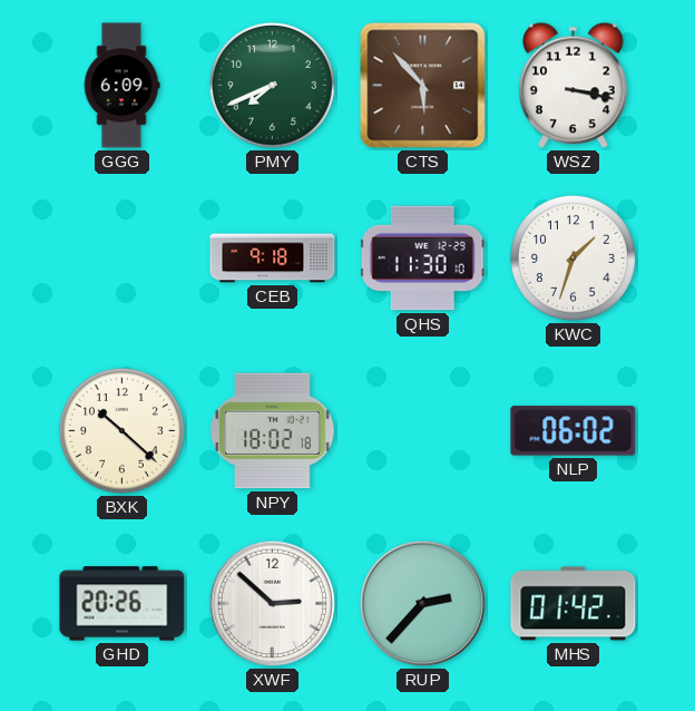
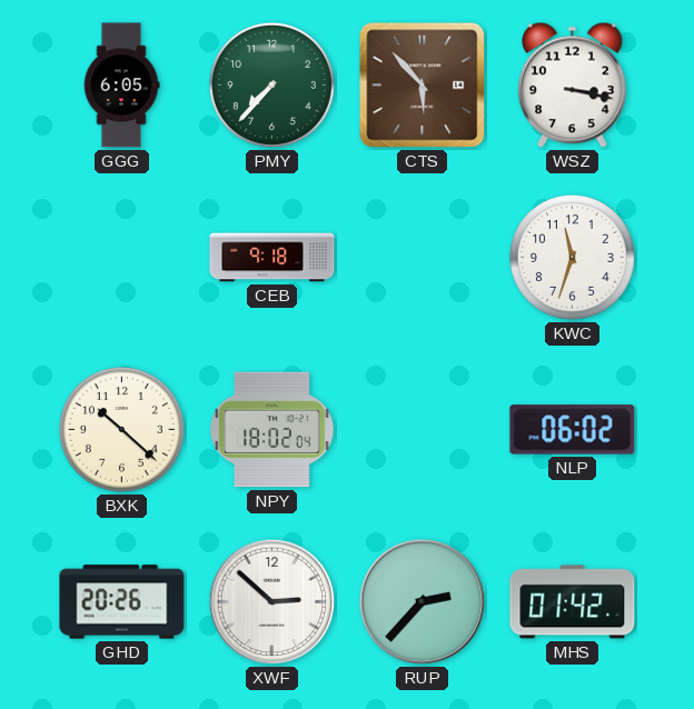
GGG: 6:09 -> 6:05
PMY: 7:41 -> 7:37
QHS: 11:30 -> none
KWC: 1:33 -> 11:33
NPY: 18:02:18 -> 18:02:04
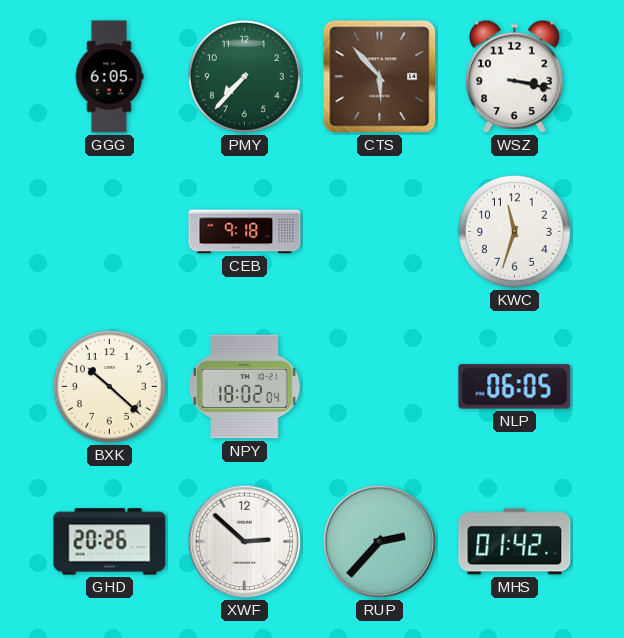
NLP: 06:02 -> 06:05
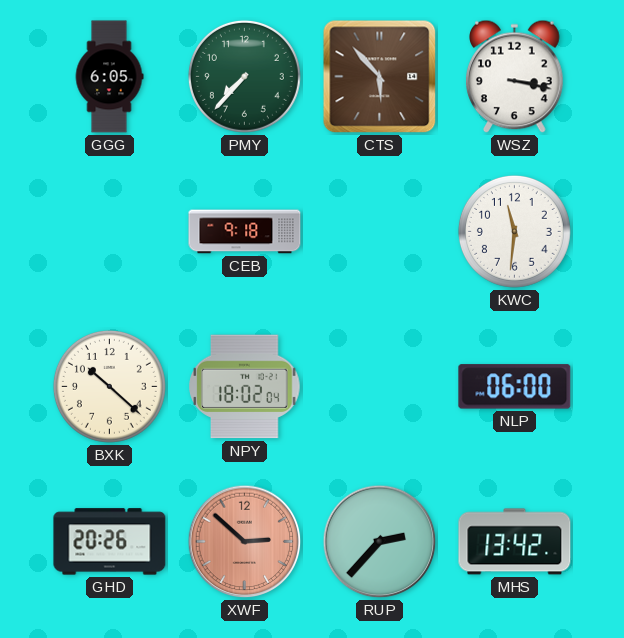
KWC: 11:33 -> 11:31
NLP: 06:05 -> 06:00
XWF dial: white -> salmon
MHS: 01:42 -> 13:42
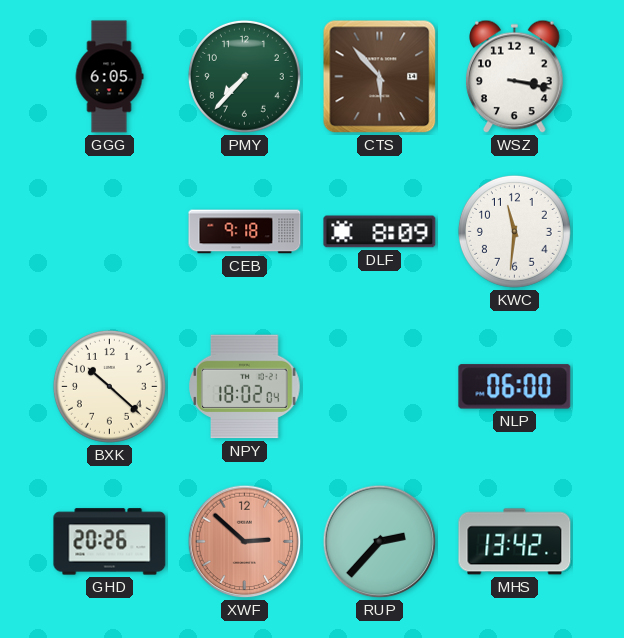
DLF: none -> 8:09
